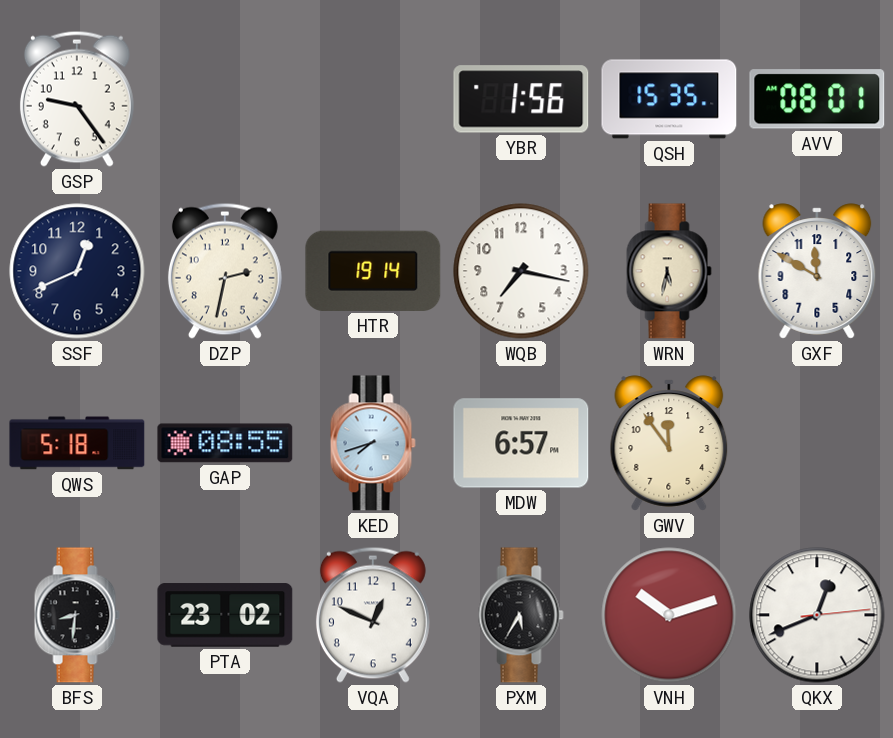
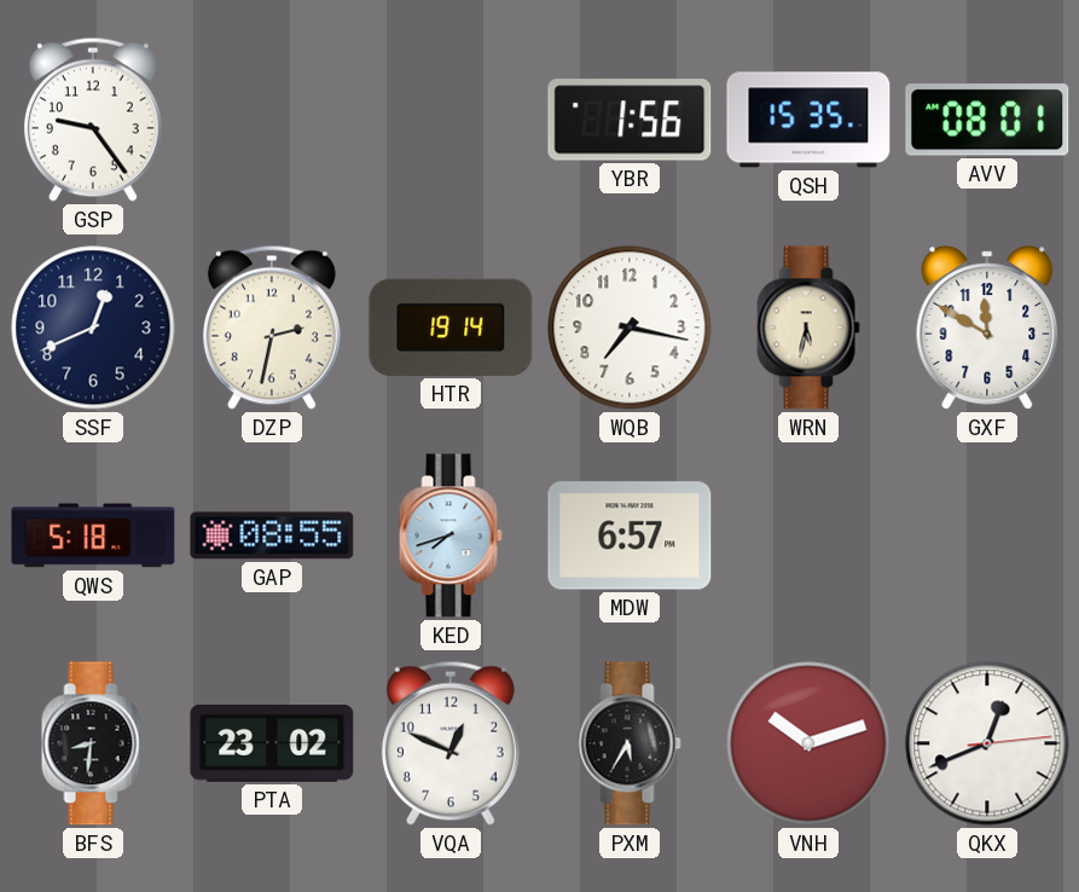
GWV: 11:54 -> none
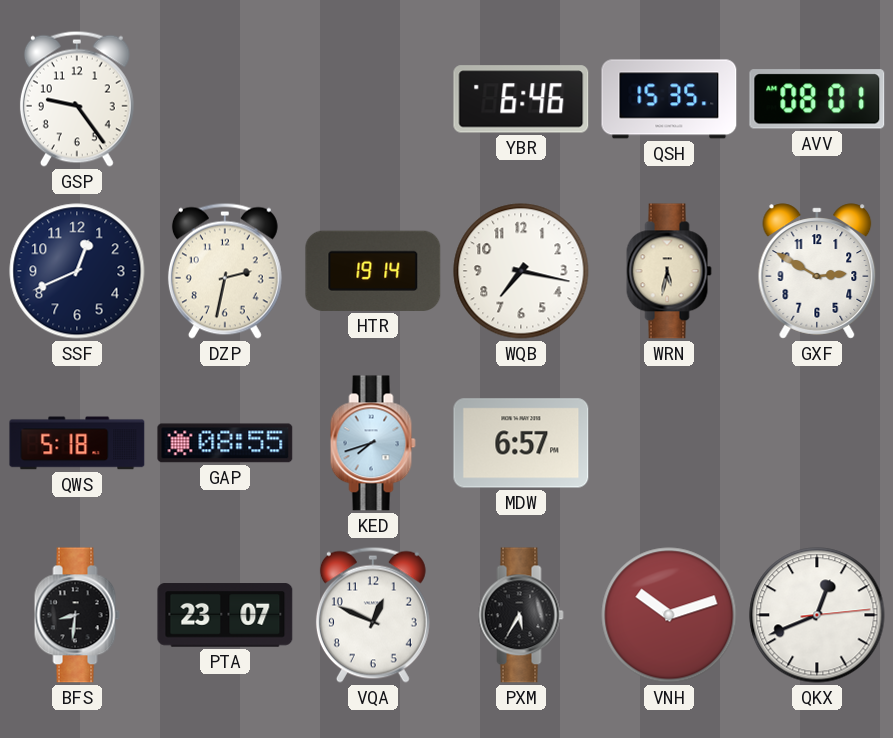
YBR: 1:56 -> 6:46
GXF: 11:50 -> 2:50
PTA: 23:02 -> 23:07
